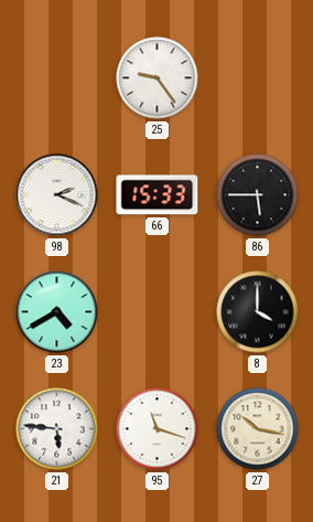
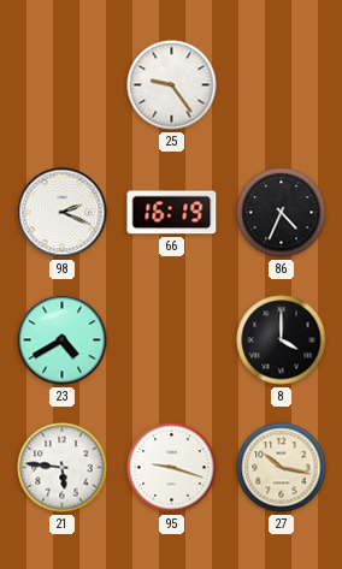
66: 15:33 -> 16:19
86: 5:45 -> 4:34
95: 11:18 -> 9:18
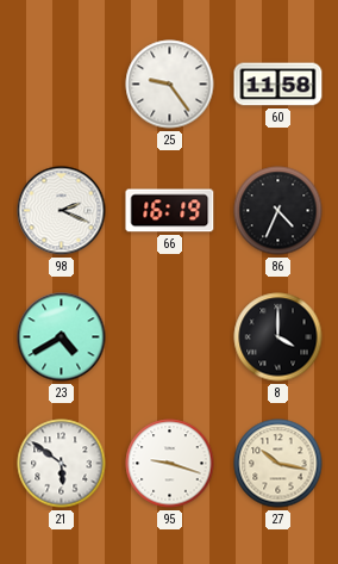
60: none -> 11:58
21: 5:46 -> 5:51
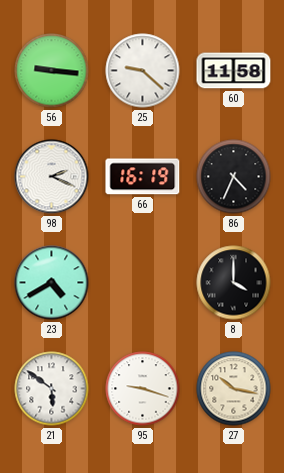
56: none -> 9:16
25: 9:24 -> 9:22
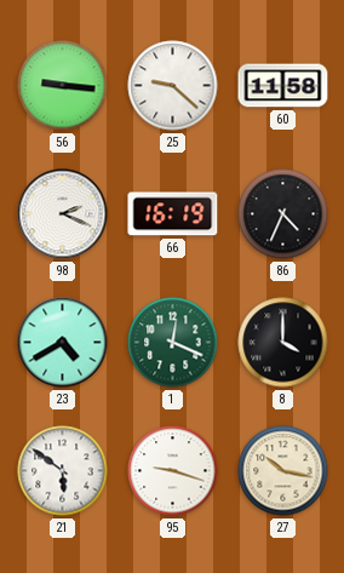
1: none -> 12:19
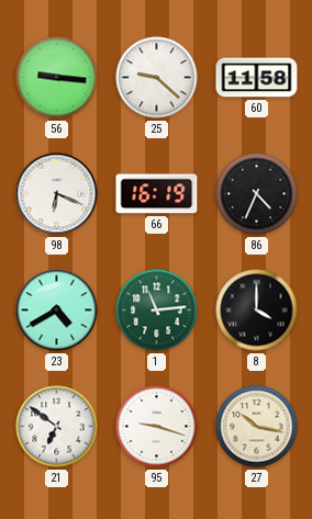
98: 2:19 -> 6:19
1: 12:19 -> 11:14
21: 5:51 -> 6:51
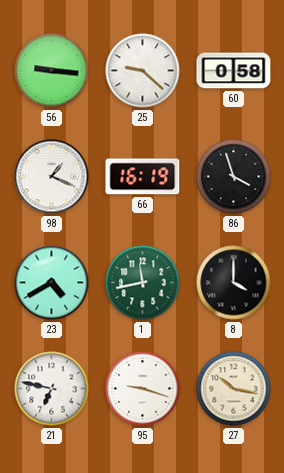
60: 11:58 -> 0:58
98: 6:19 -> 1:19
86: 4:34 -> 3:57
1: 11:14 -> 11:43
21: 6:51 -> 6:47
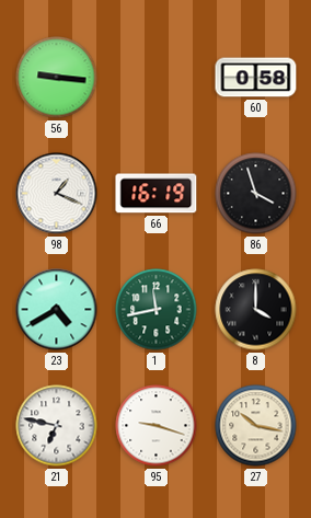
25: 9:22 -> none
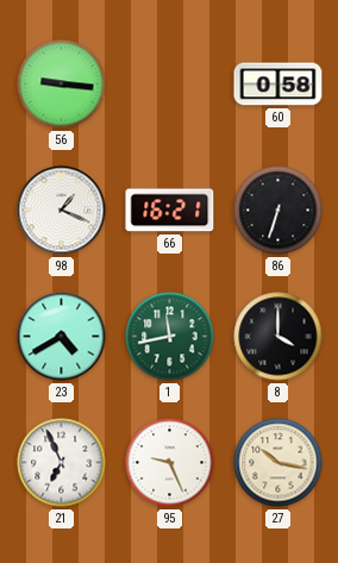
66: 16:19 -> 16:21
86: 3:57 -> 6:33
21: 6:47 -> 6:56
95: 9:18 -> 9:26
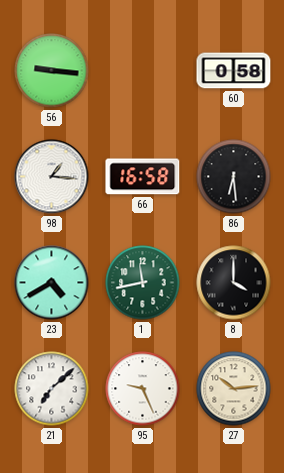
98: 1:19 -> 1:16
66: 16:21 -> 16:58
86: 6:33 -> 6:29
21: 6:56 -> 7:08
27: 10:17 -> 10:14
